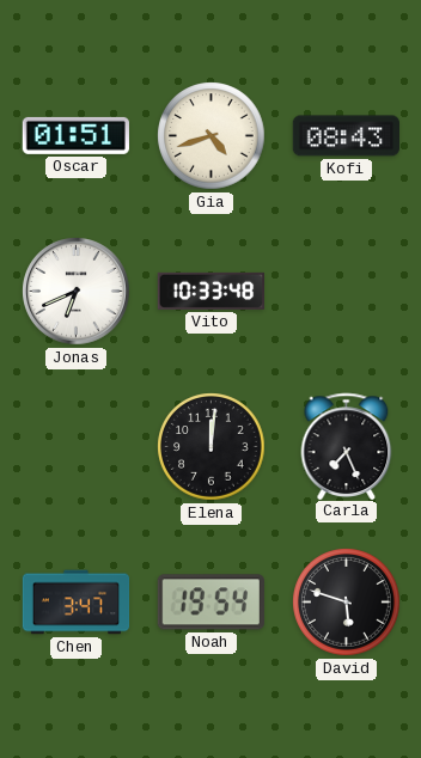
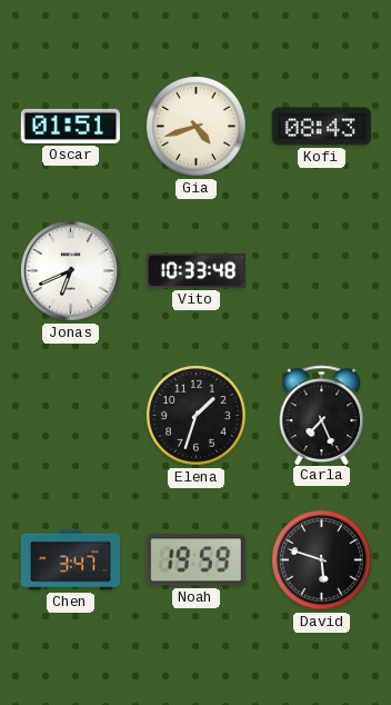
Elena: 12:01 -> 1:33
Noah: 19:54 -> 19:59
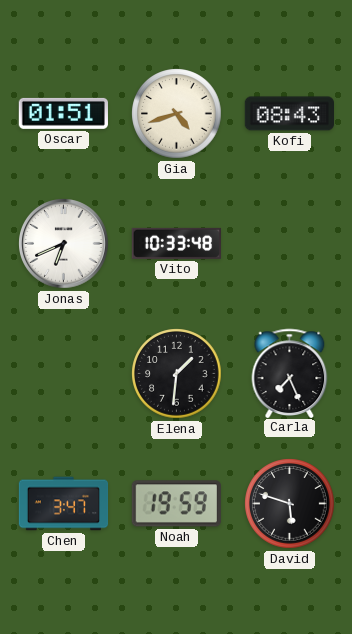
Elena: 1:33 -> 1:31
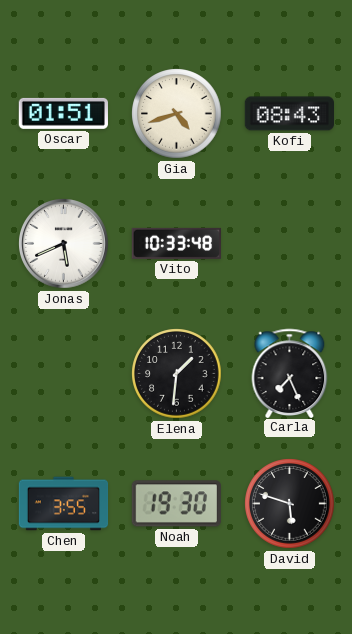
Jonas: 6:41 -> 5:41
Chen: 3:47 -> 3:55
Noah: 19:59 -> 19:30
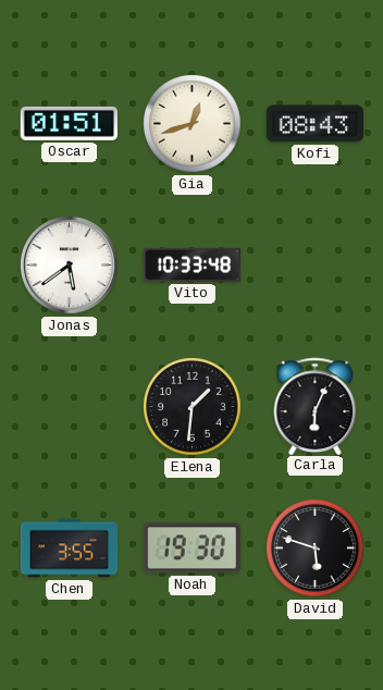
Gia: 4:42 -> 12:42
Jonas: 5:41 -> 5:39
Carla: 7:26 -> 6:04
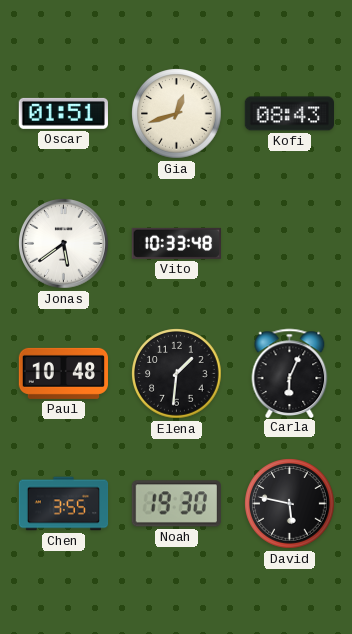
Paul: none -> 10:48
David: 5:48 -> 5:47
